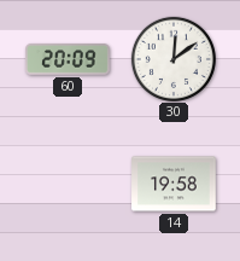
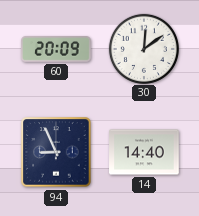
94: none -> 8:56
14: 19:58 -> 14:40
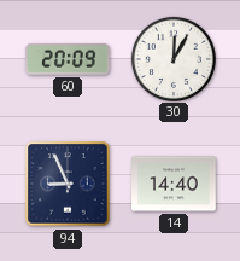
30: 12:09 -> 12:05
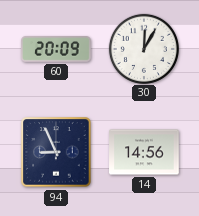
14: 14:40 -> 14:56
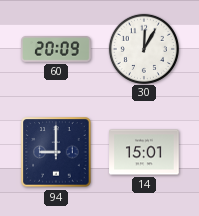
94: 8:56 -> 9:00
14: 14:56 -> 15:01
